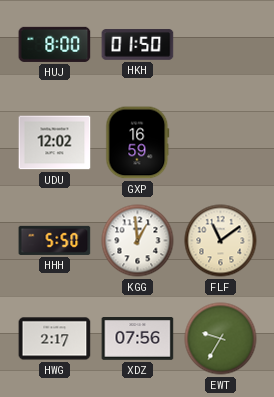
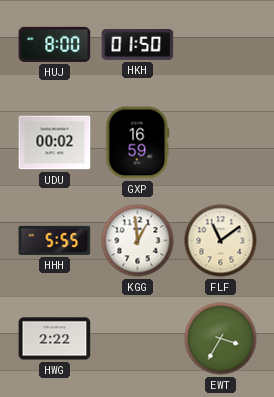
UDU: 12:02 -> 00:02
HHH: 5:50 -> 5:55
HWG: 2:17 -> 2:22
XDZ: 07:56 -> none
EWT: 9:35 -> 3:35
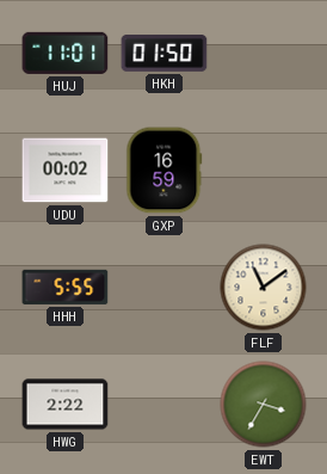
HUJ: 8:00 -> 11:01
KGG: 12:59 -> none
